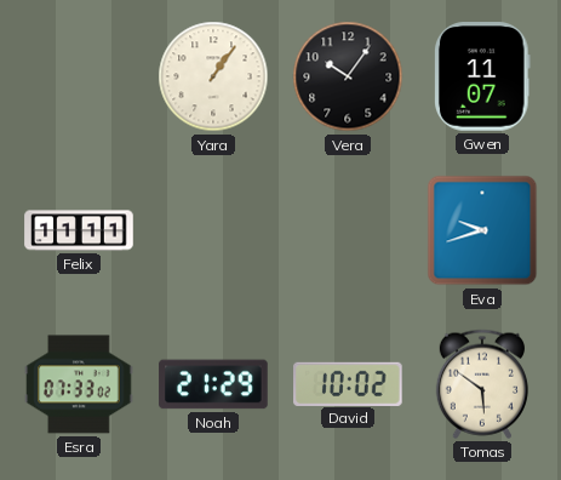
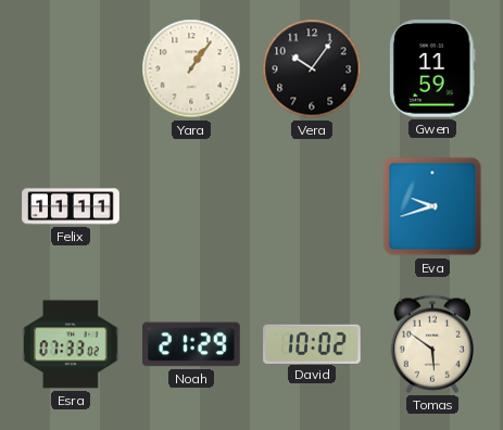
Gwen: 11:07 -> 11:59
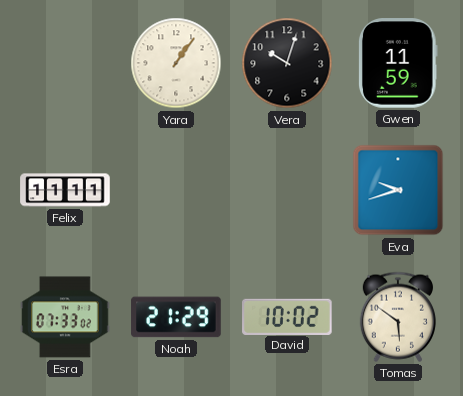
Vera: 10:06 -> 10:03
